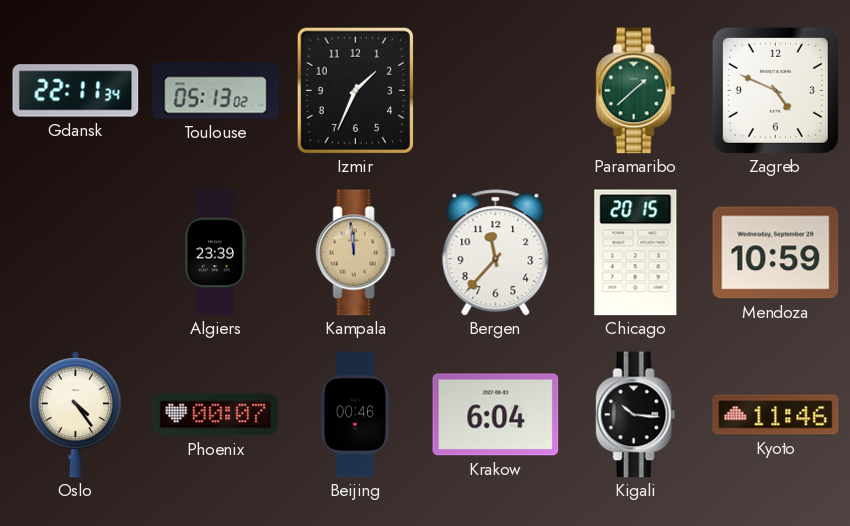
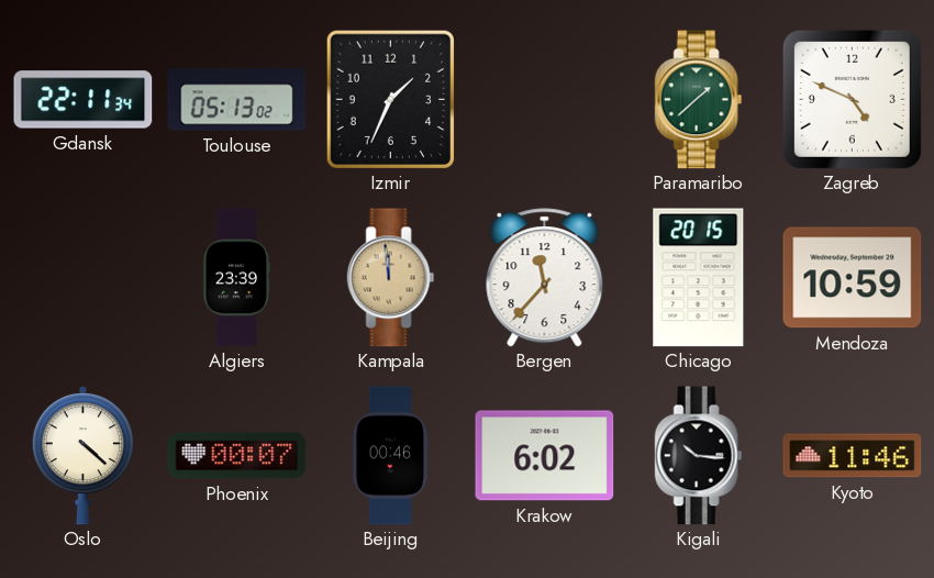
Oslo: 4:24 -> 4:22
Krakow: 6:04 -> 6:02
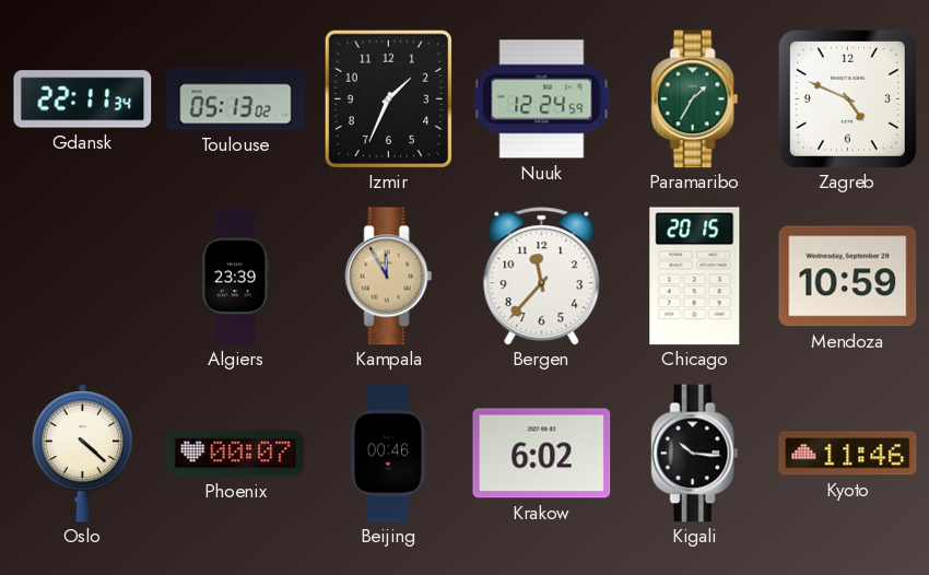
Nuuk: none -> 12:24
Paramaribo: 1:38 -> 1:35
Kampala: 11:59 -> 11:55
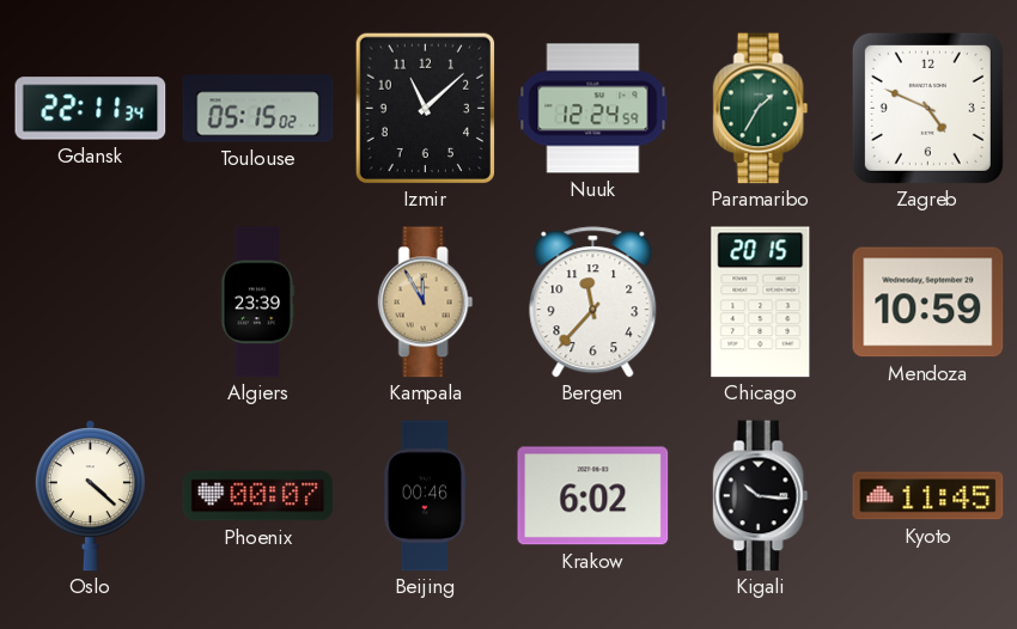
Toulouse: 05:13 -> 05:15
Izmir: 1:34 -> 11:08
Kyoto: 11:46 -> 11:45
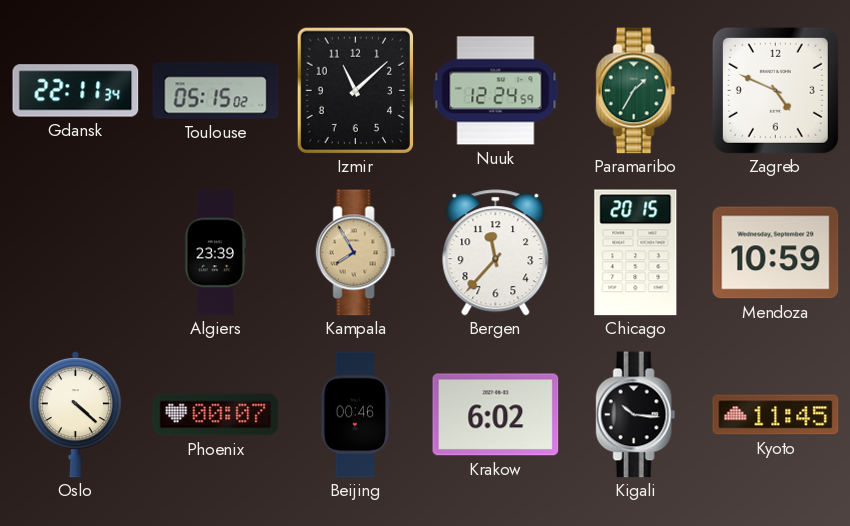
Kampala: 11:55 -> 7:55
